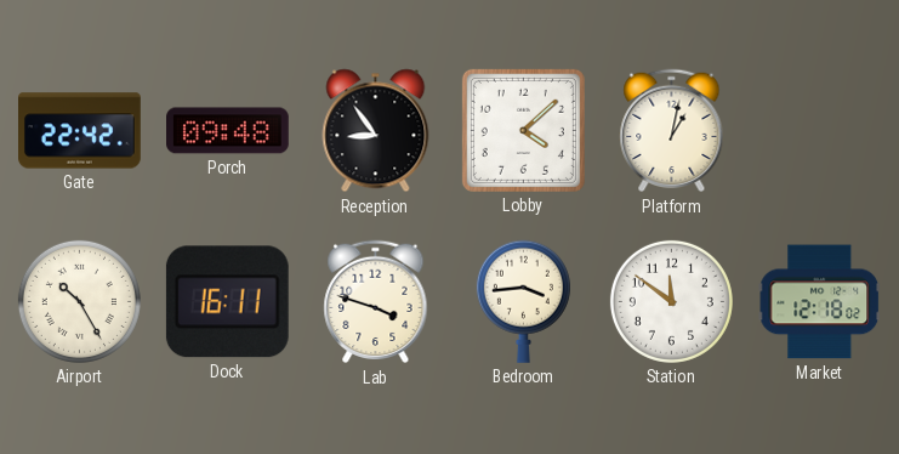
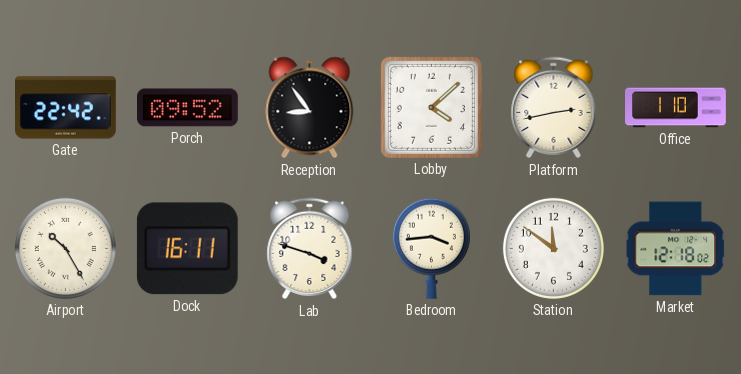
Porch: 09:48 -> 09:52
Platform: 1:02 -> 2:43
Office: none -> 1:10
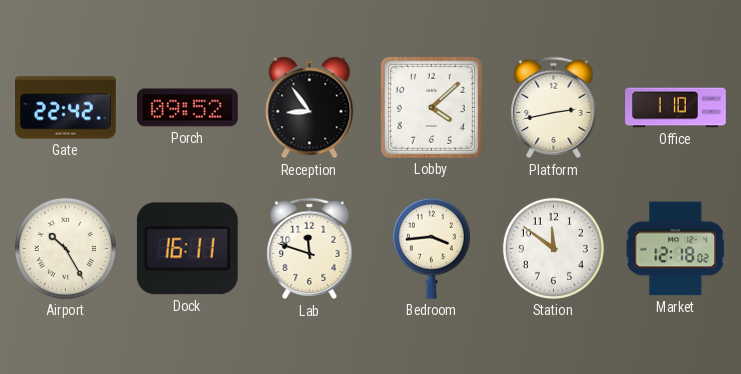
Lab: 3:48 -> 11:48
